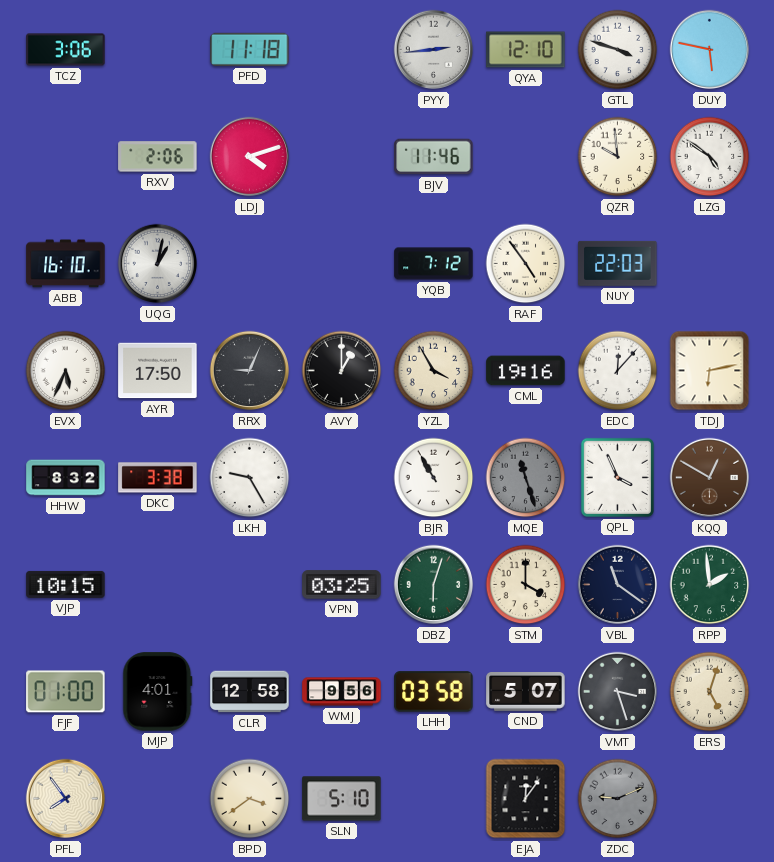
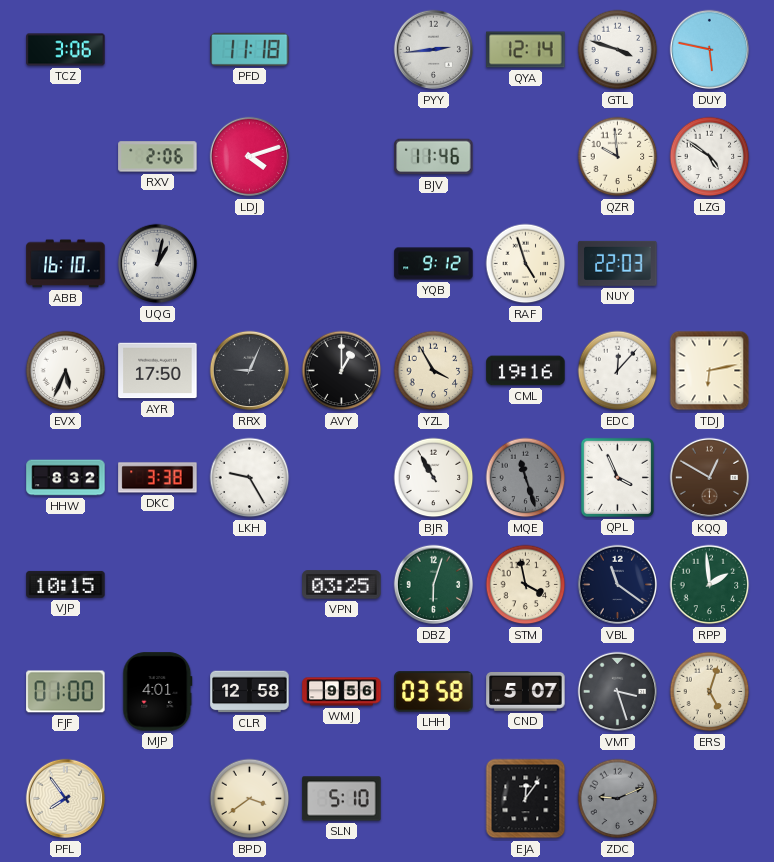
QYA: 12:10 -> 12:14
YQB: 7:12 -> 9:12
RAF: 4:54 -> 4:57
STM: 4:00 -> 3:58
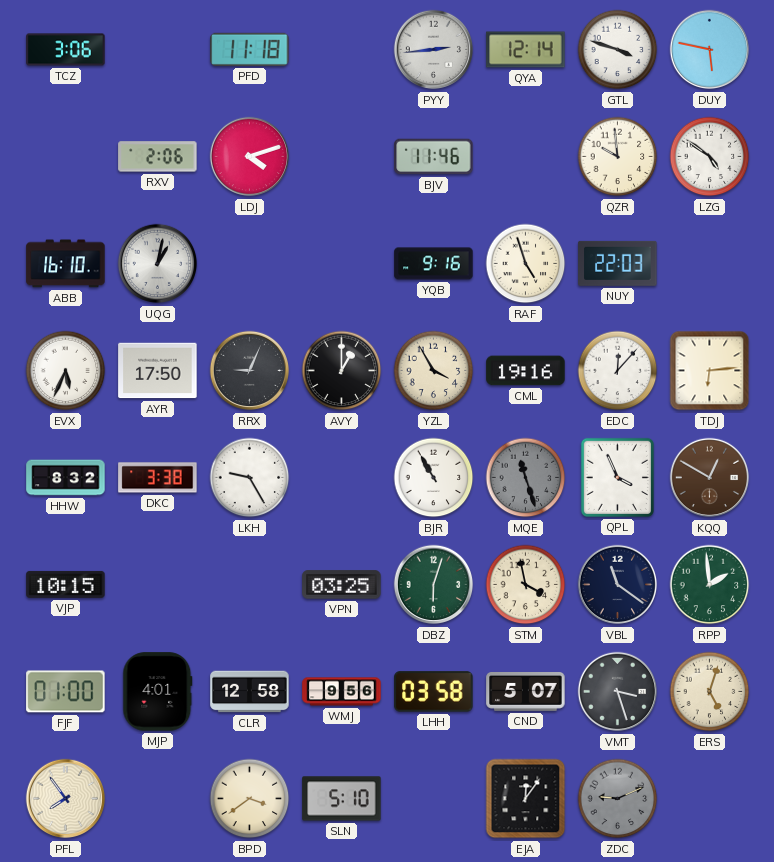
YQB: 9:12 -> 9:16
TDJ: 6:13 -> 6:14
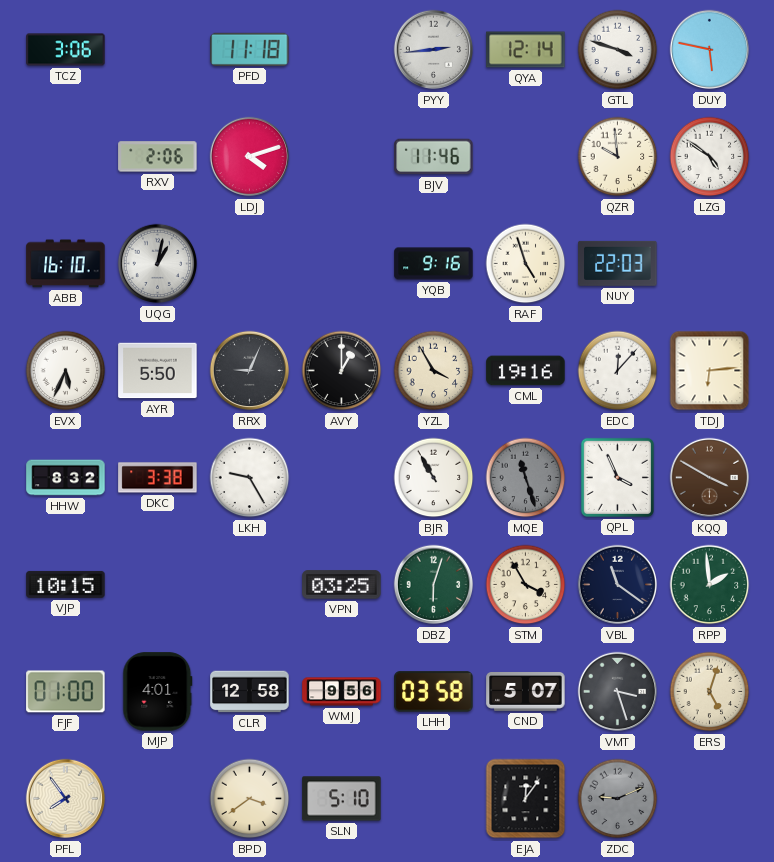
AYR: 17:50 -> 5:50
KQQ: 12:50 -> 3:50
STM: 3:58 -> 3:55
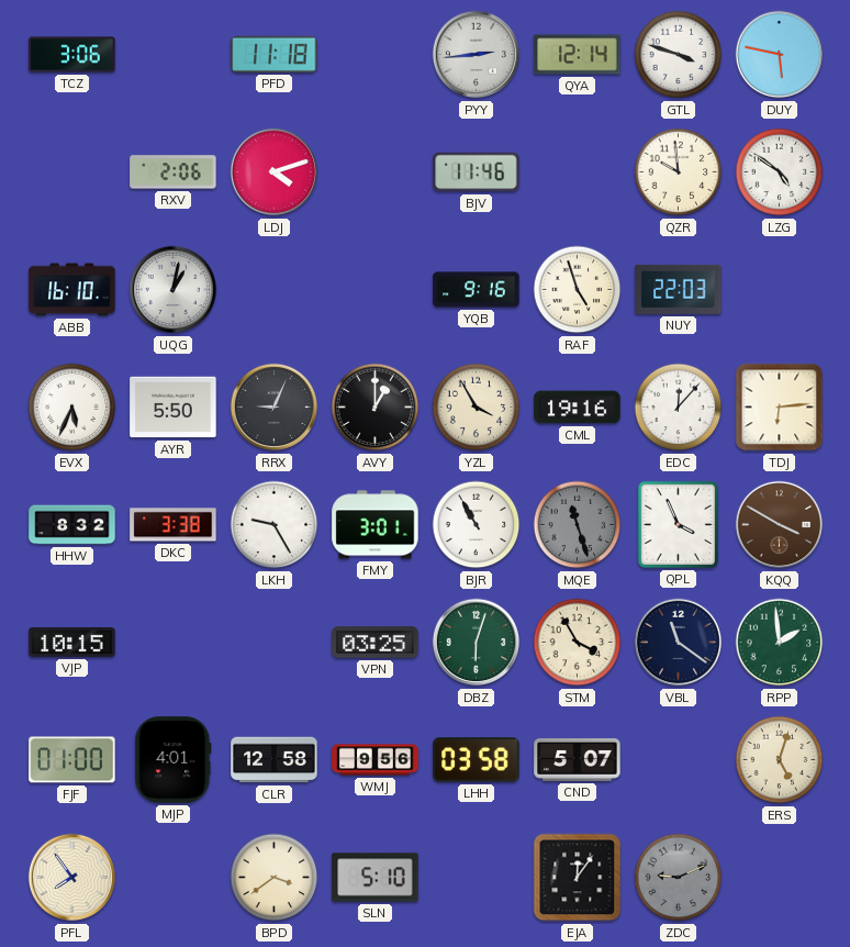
FMY: none -> 3:01
VMT: 3:27 -> none
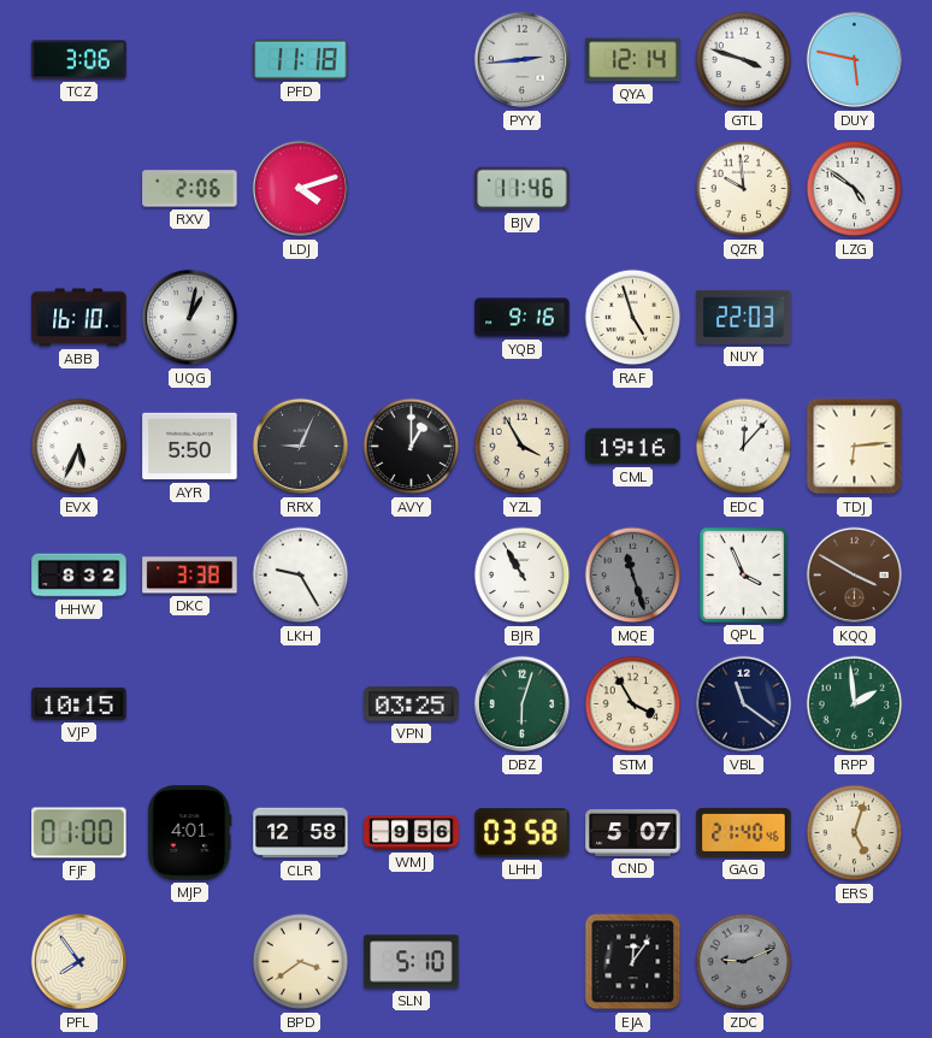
FMY: 3:01 -> none
GAG: none -> 21:40
